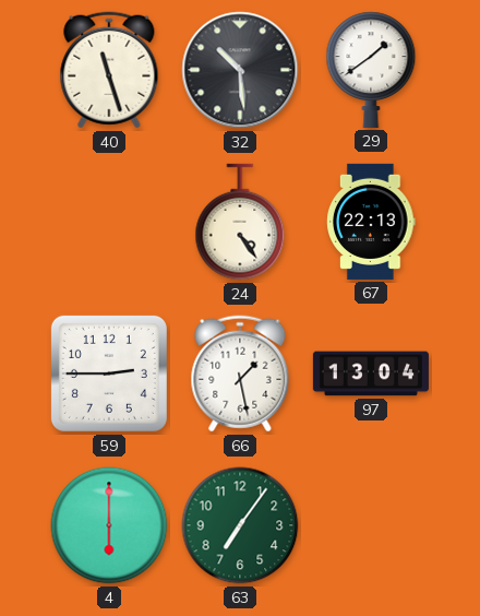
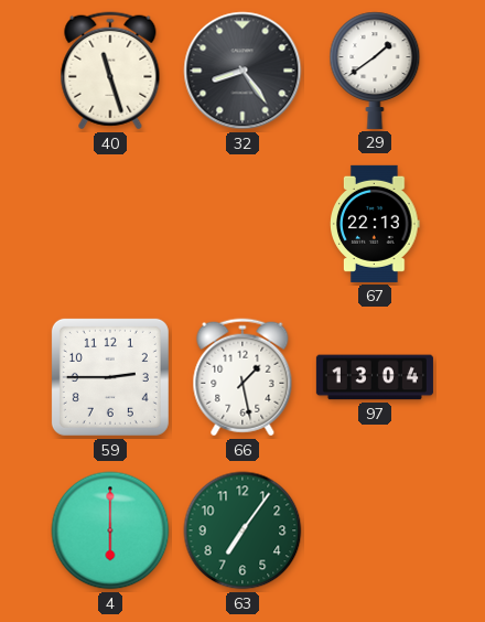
32: 10:29 -> 8:24
24: 4:24 -> none
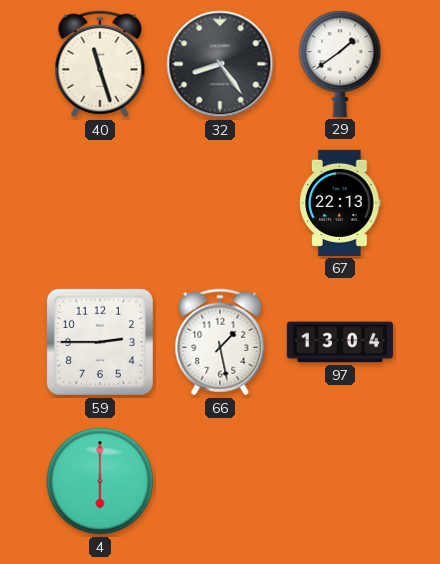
63: 7:06 -> none
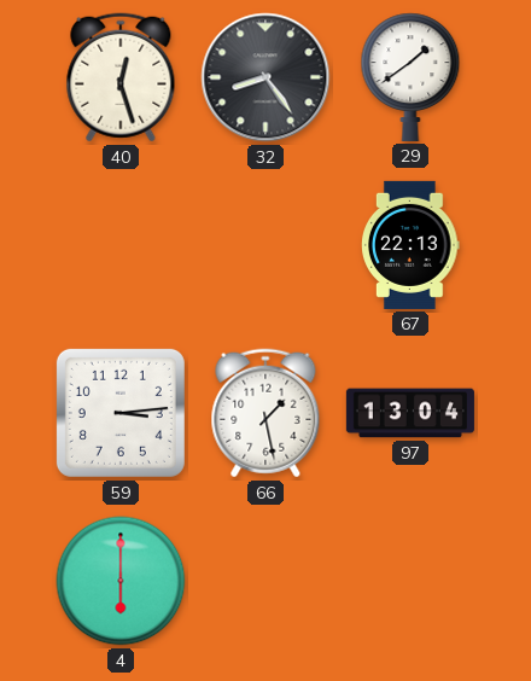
40: 11:27 -> 12:27
59: 2:45 -> 3:14
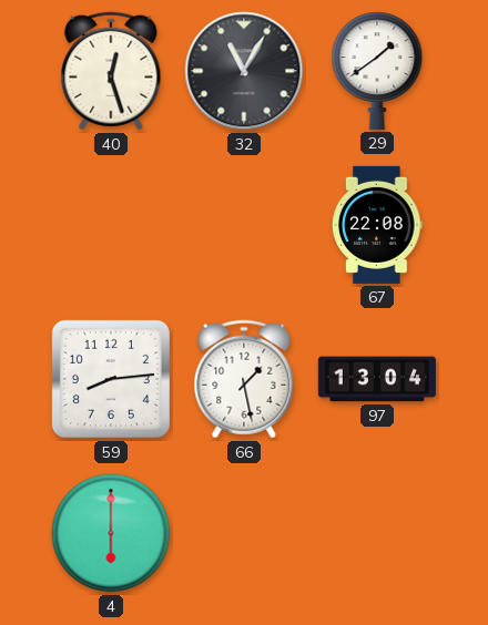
32: 8:24 -> 11:05
67: 22:13 -> 22:08
59: 3:14 -> 8:14
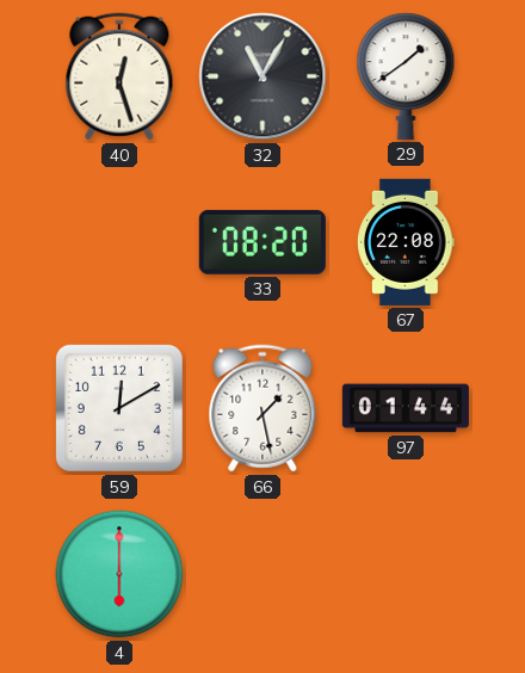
33: none -> 08:20
59: 8:14 -> 12:10
97: 13:04 -> 01:44
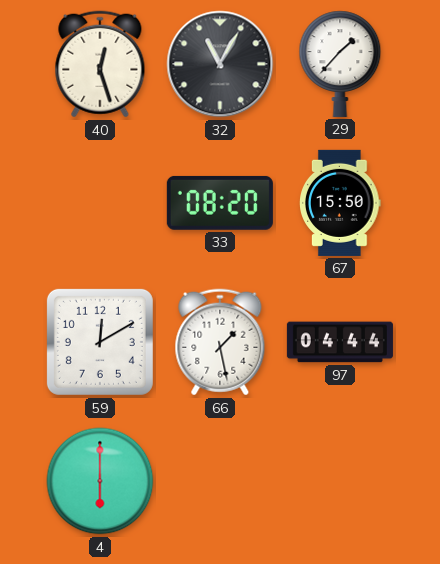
29: 1:39 -> 1:37
67: 22:08 -> 15:50
97: 01:44 -> 04:44
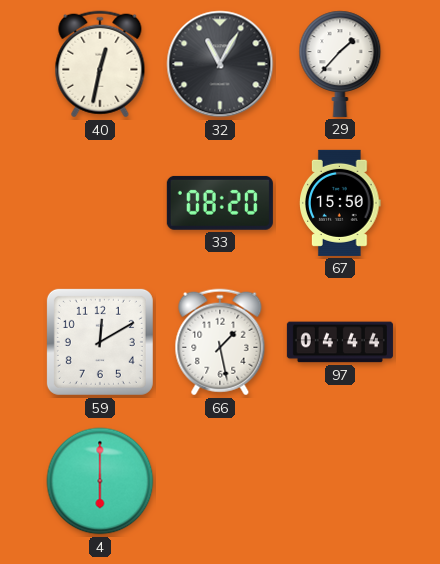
40: 12:27 -> 12:32
